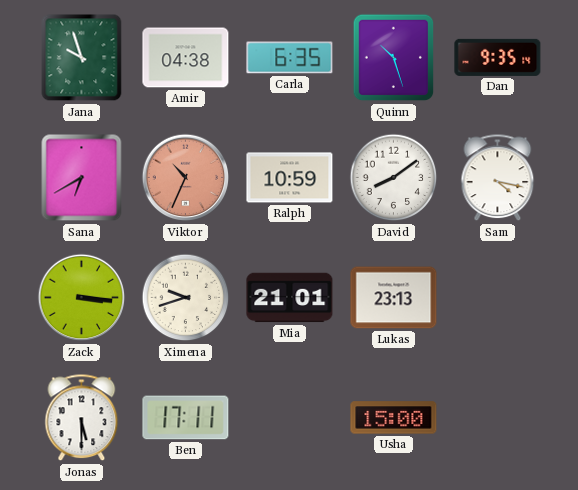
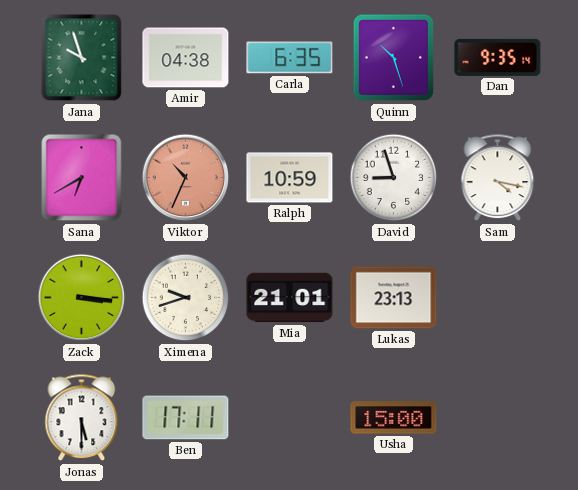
David: 8:09 -> 8:57
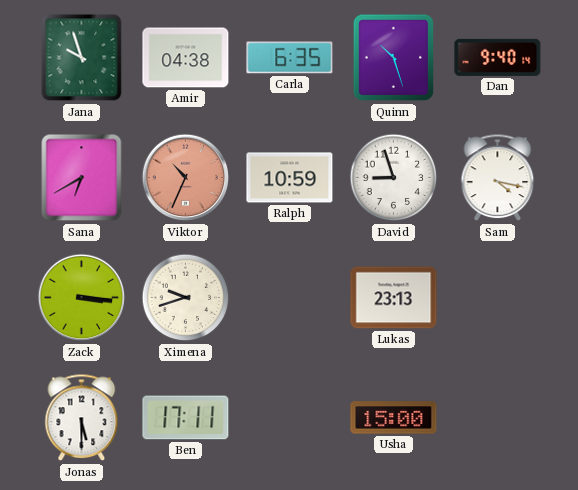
Dan: 9:35 -> 9:40
Mia: 21:01 -> none
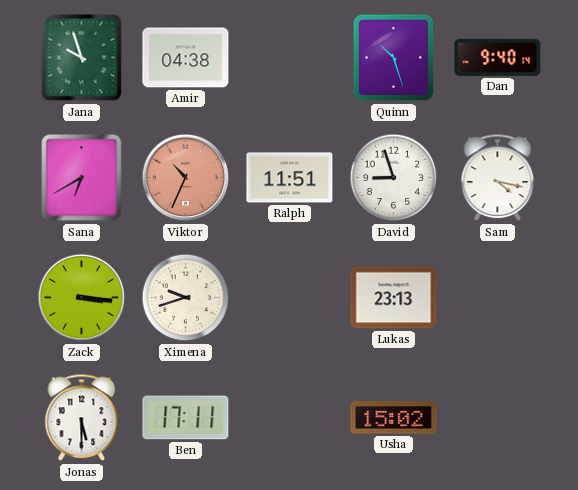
Carla: 6:35 -> none
Ralph: 10:59 -> 11:51
Usha: 15:00 -> 15:02
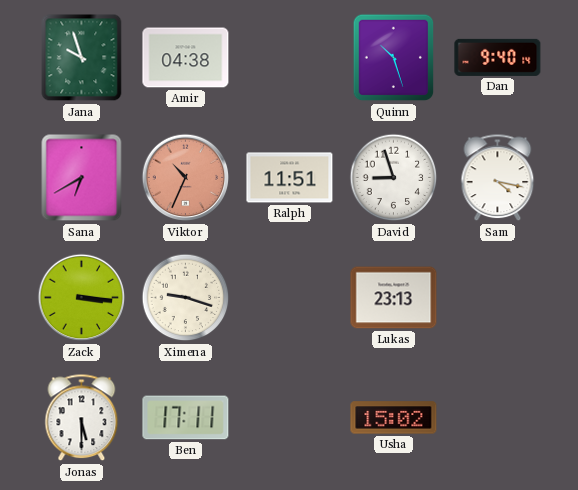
Ximena: 9:42 -> 9:18
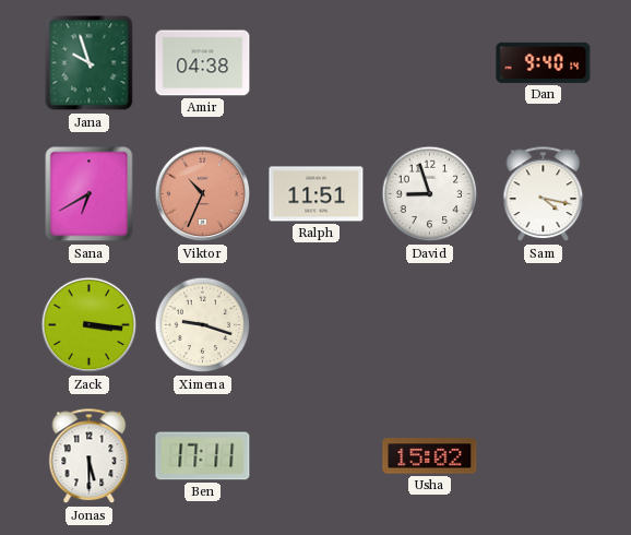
Quinn: 10:27 -> none
Lukas: 23:13 -> none
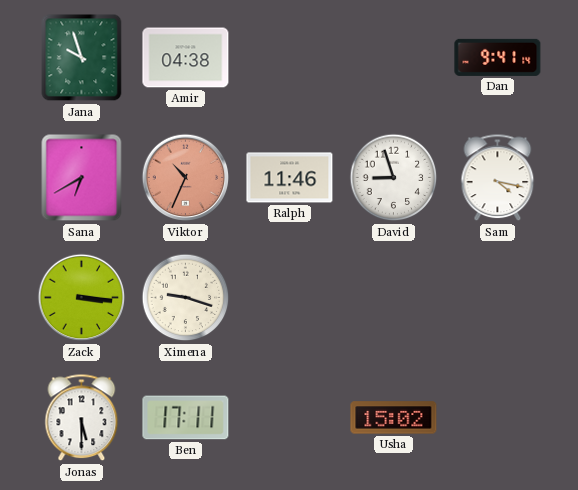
Dan: 9:40 -> 9:41
Ralph: 11:51 -> 11:46
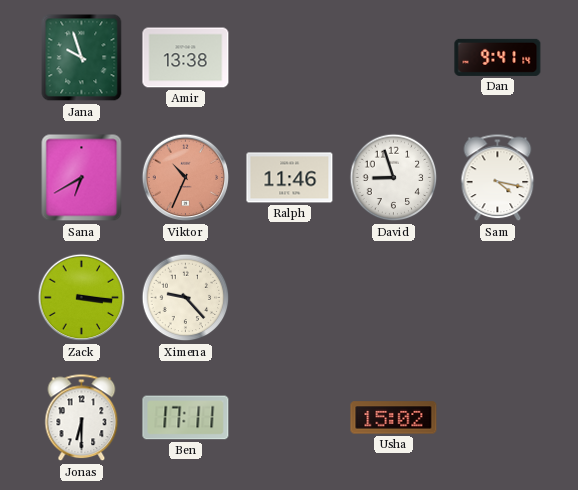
Amir: 04:38 -> 13:38
Ximena: 9:18 -> 9:23
Jonas: 5:30 -> 6:30
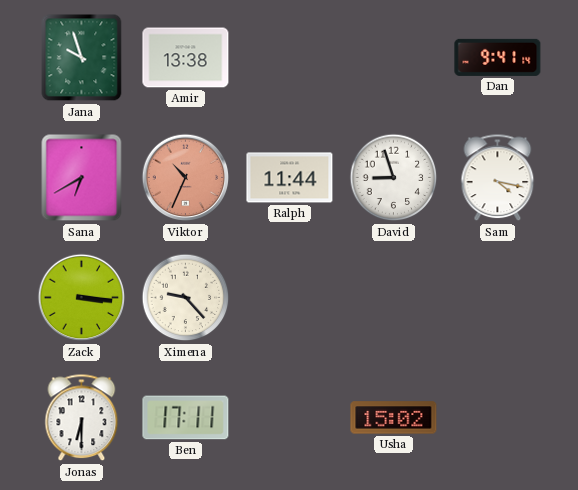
Ralph: 11:46 -> 11:44
